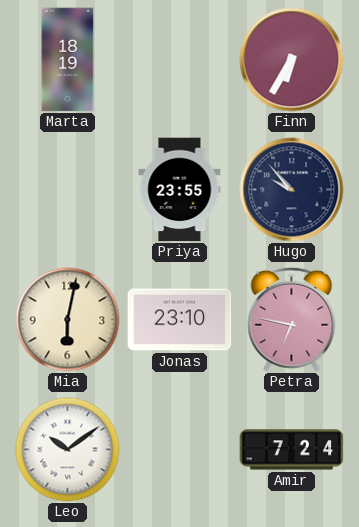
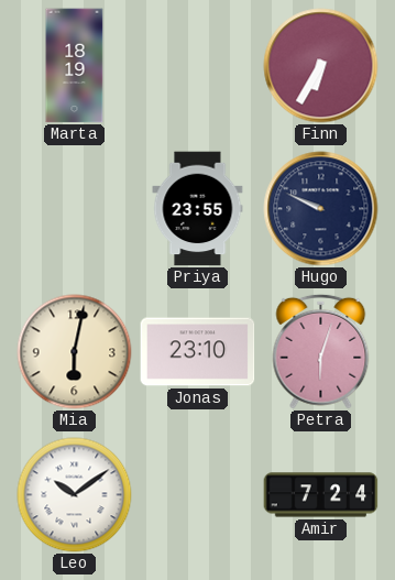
Hugo: 9:53 -> 9:49
Petra: 6:47 -> 6:03
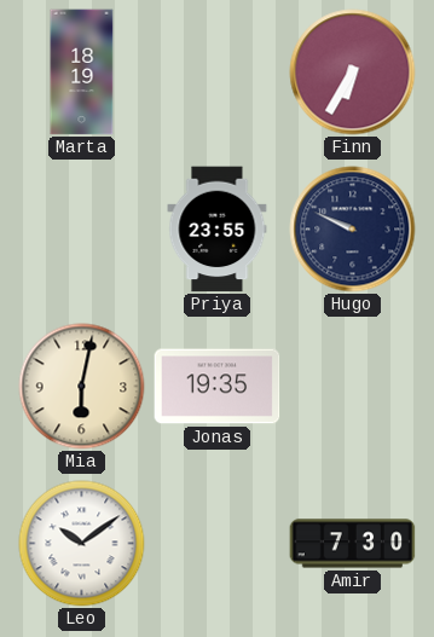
Jonas: 23:10 -> 19:35
Petra: 6:03 -> none
Amir: 7:24 -> 7:30
